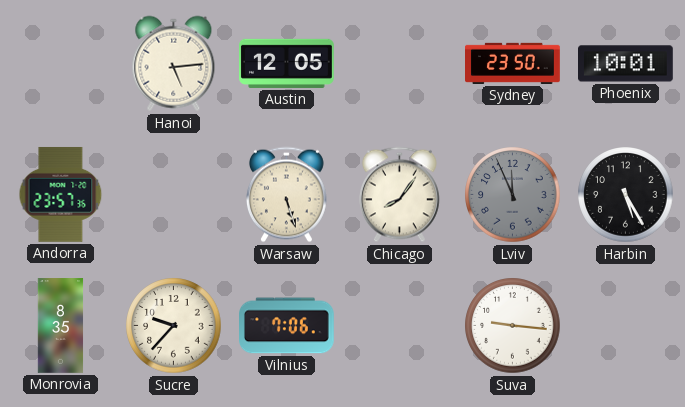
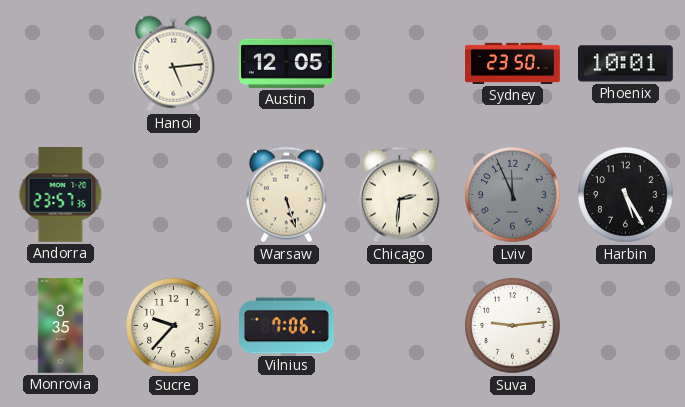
Chicago: 8:06 -> 2:31
Suva: 9:16 -> 9:14
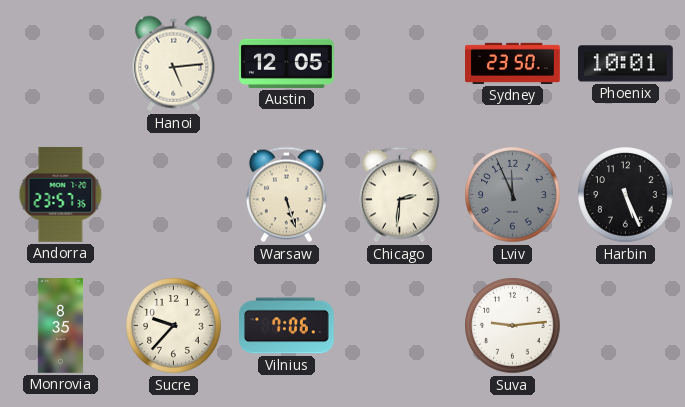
Harbin: 5:25 -> 5:26
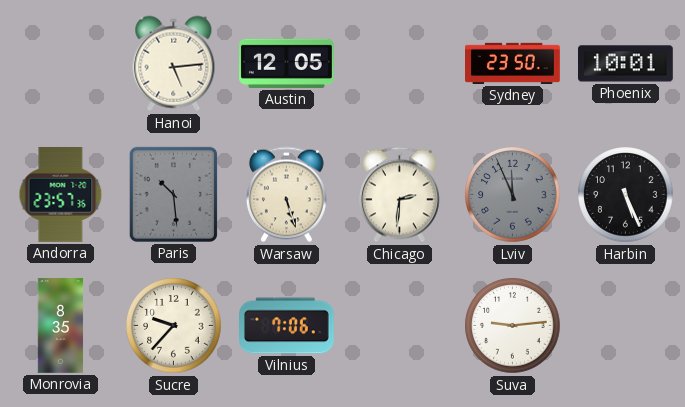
Paris: none -> 10:29
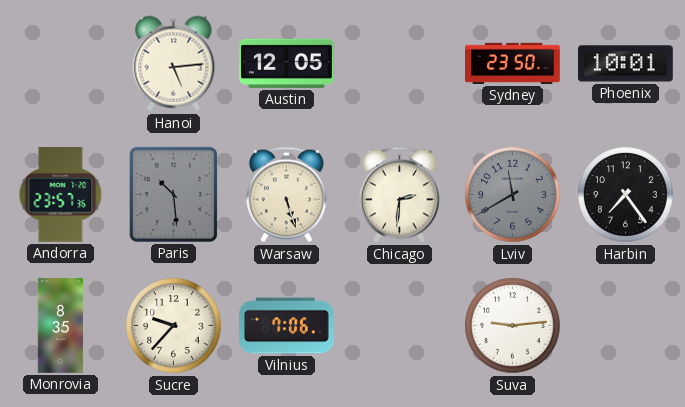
Lviv: 11:56 -> 11:40
Harbin: 5:26 -> 7:24
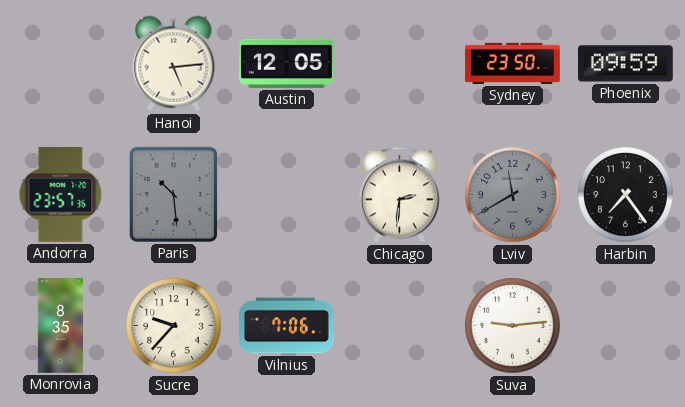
Phoenix: 10:01 -> 09:59
Warsaw: 5:27 -> none
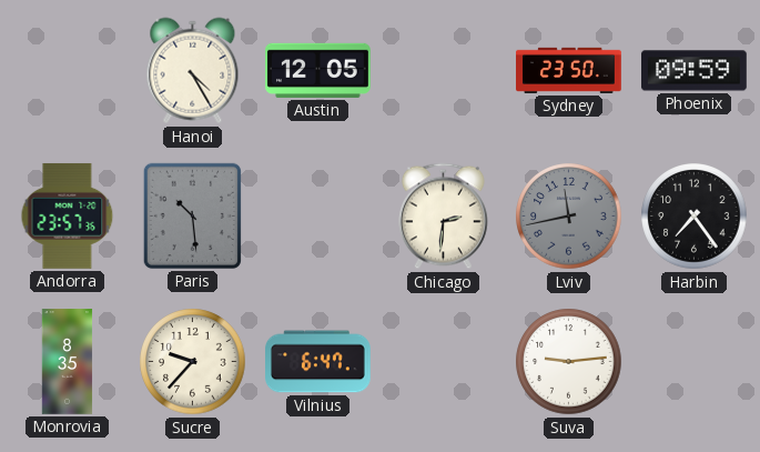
Hanoi: 5:14 -> 4:25
Lviv: 11:40 -> 11:43
Vilnius: 7:06 -> 6:47
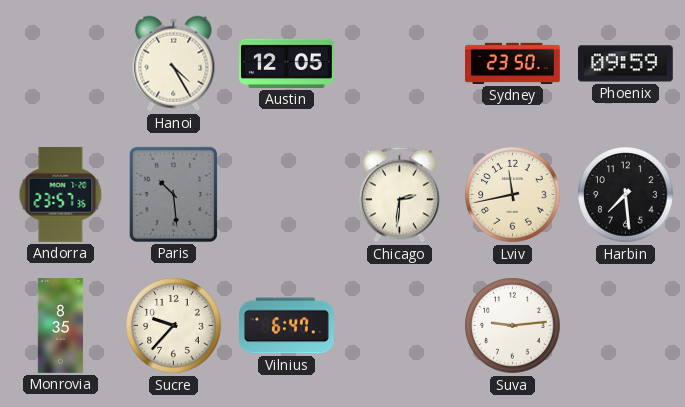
Lviv dial: grey -> cream
Harbin: 7:24 -> 7:29
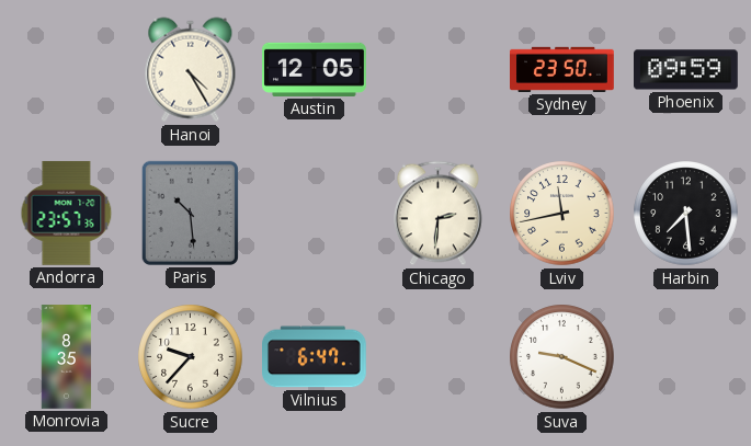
Suva: 9:14 -> 9:19
